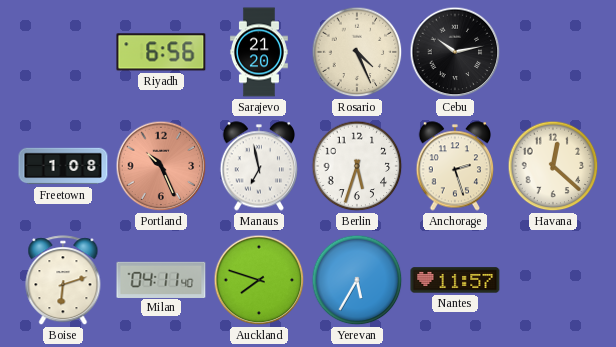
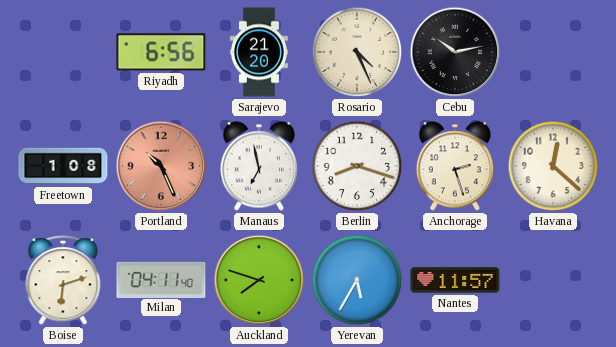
Berlin: 5:33 -> 8:18
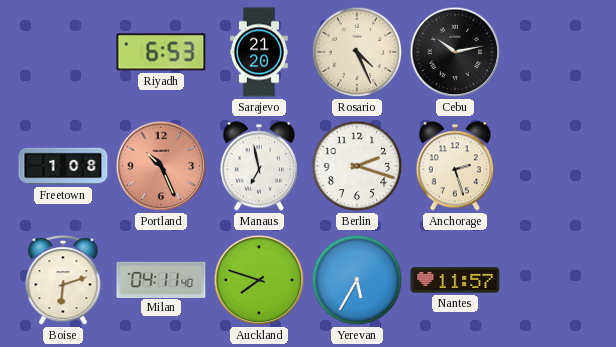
Riyadh: 6:56 -> 6:53
Berlin: 8:18 -> 2:18
Havana: 12:22 -> none
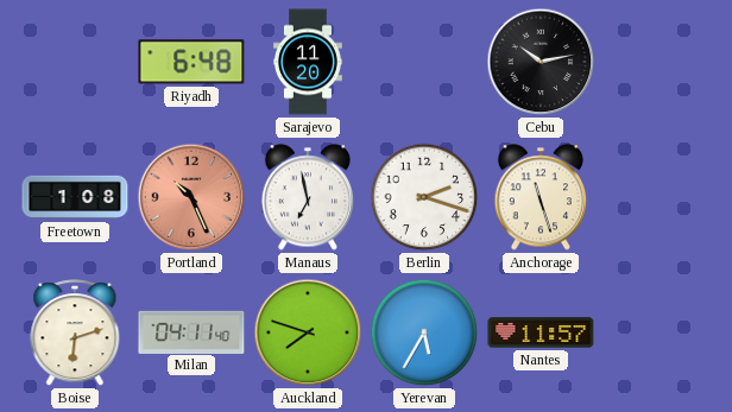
Riyadh: 6:53 -> 6:48
Sarajevo: 21:20 -> 11:20
Rosario: 4:26 -> none
Anchorage: 2:27 -> 11:27
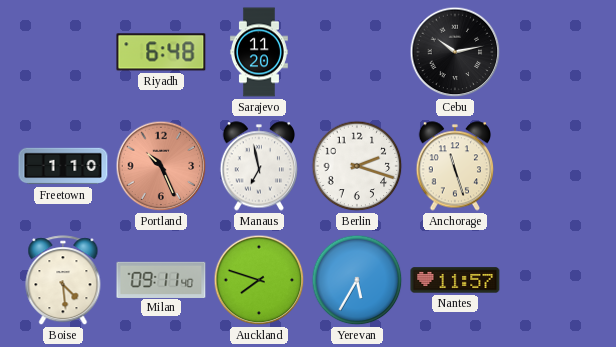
Freetown: 1:08 -> 1:10
Boise: 6:12 -> 4:29
Milan: 04:11 -> 09:11
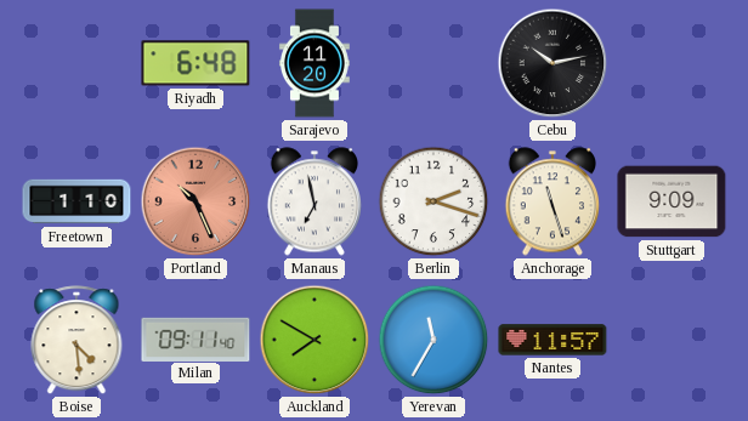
Stuttgart: none -> 9:09
Auckland: 7:48 -> 7:50
Yerevan: 5:35 -> 11:35
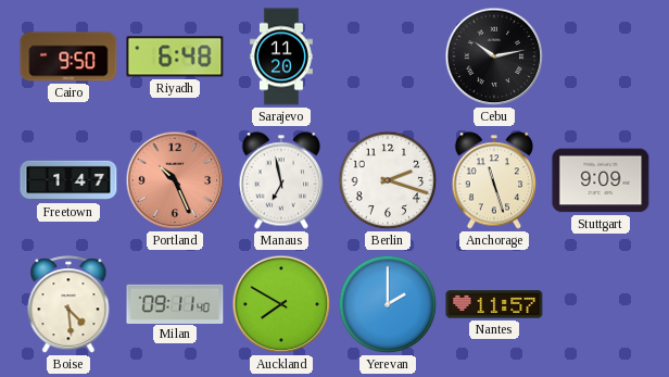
Cairo: none -> 9:50
Freetown: 1:10 -> 1:47
Yerevan: 11:35 -> 2:00
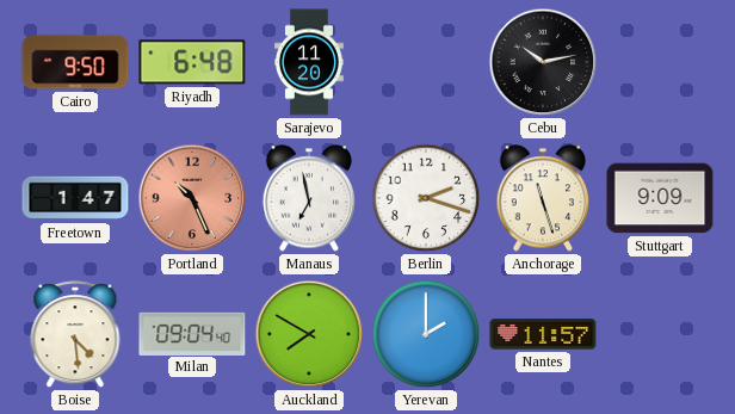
Milan: 09:11 -> 09:04
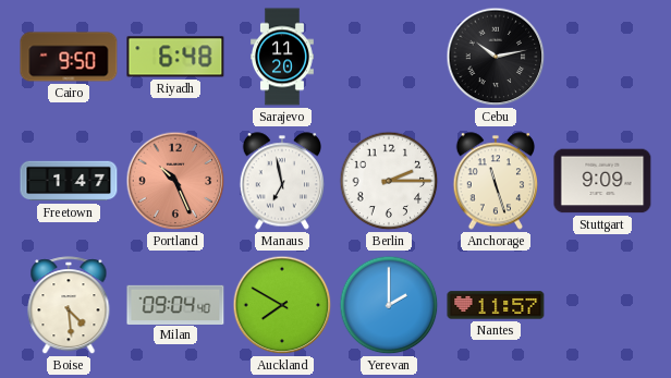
Berlin: 2:18 -> 2:15
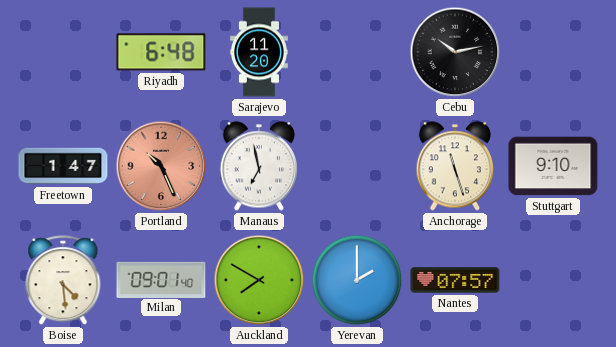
Cairo: 9:50 -> none
Berlin: 2:15 -> none
Stuttgart: 9:09 -> 9:10
Milan: 09:04 -> 09:01
Nantes: 11:57 -> 07:57
